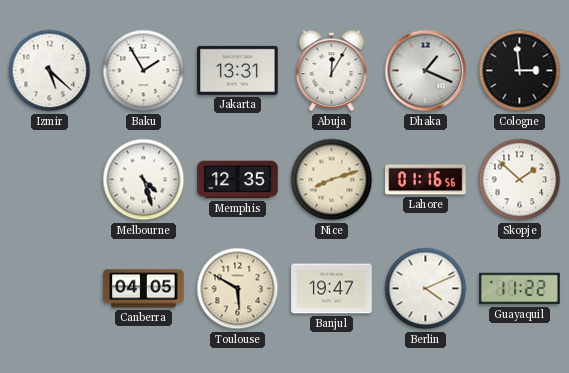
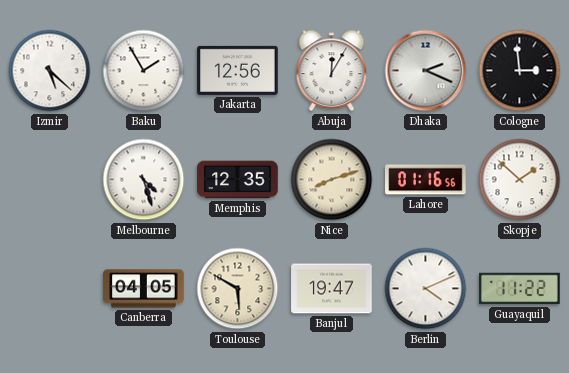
Jakarta: 13:31 -> 12:56
Dhaka: 1:19 -> 2:19
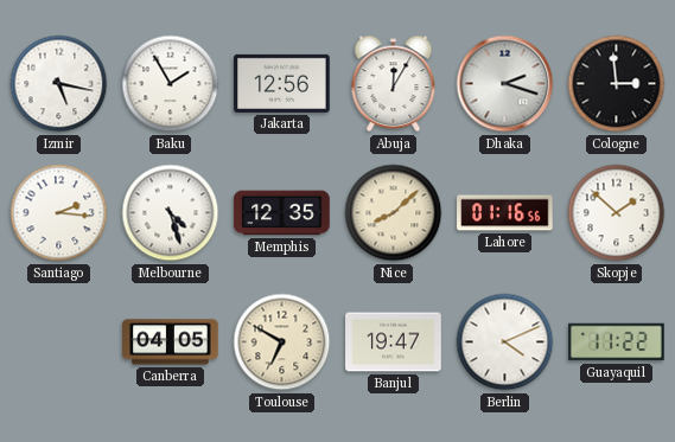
Izmir: 5:22 -> 5:17
Dhaka: 2:19 -> 2:18
Santiago: none -> 2:16
Nice: 8:12 -> 8:08
Toulouse: 5:50 -> 6:50
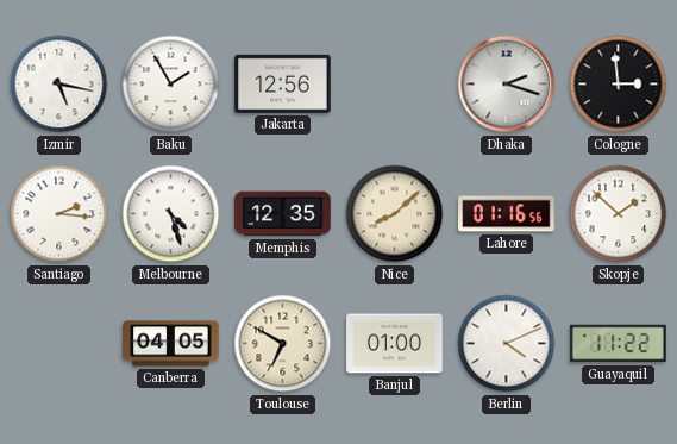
Abuja: 12:05 -> none
Banjul: 19:47 -> 01:00
